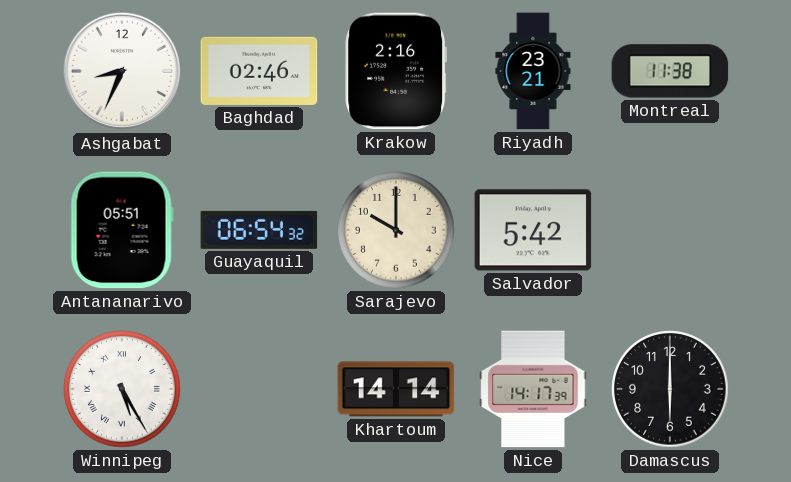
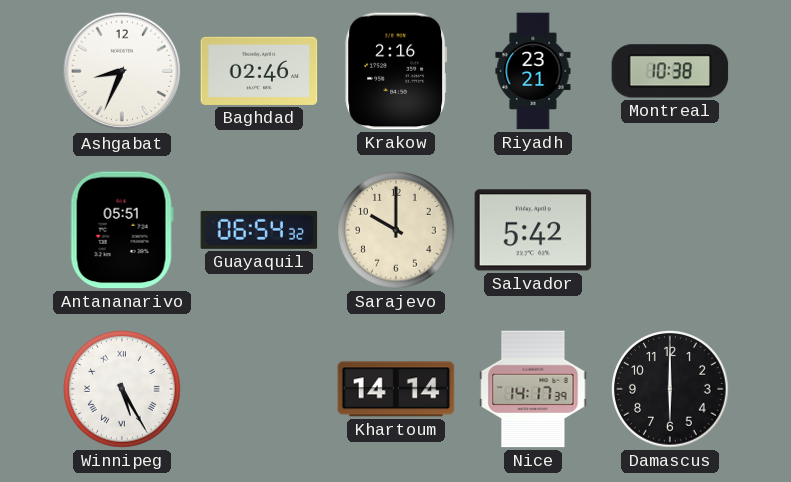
Montreal: 11:38 -> 10:38
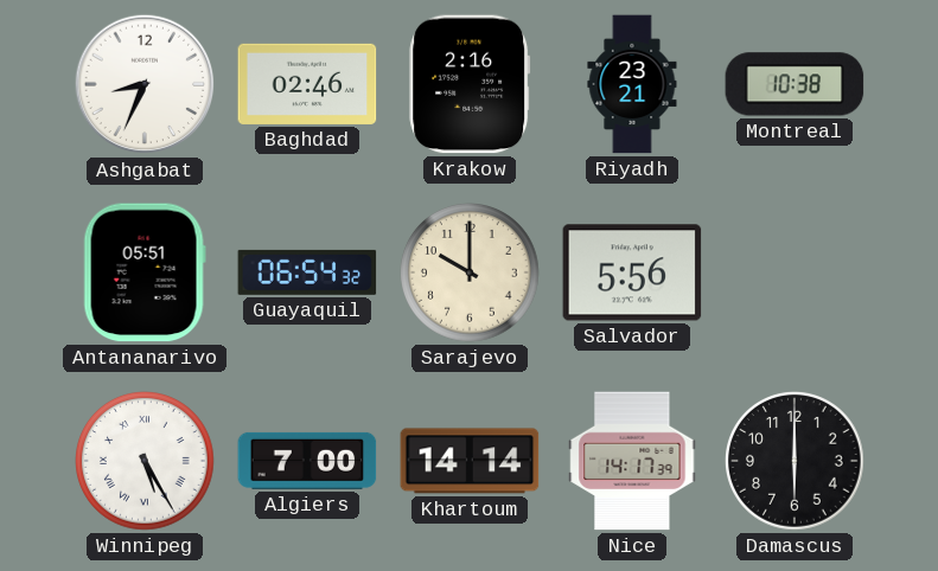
Salvador: 5:42 -> 5:56
Algiers: none -> 7:00
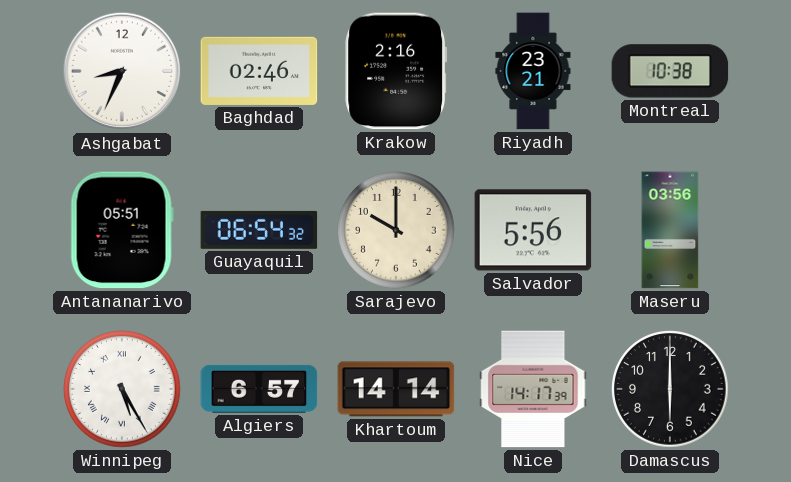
Maseru: none -> 03:56
Algiers: 7:00 -> 6:57
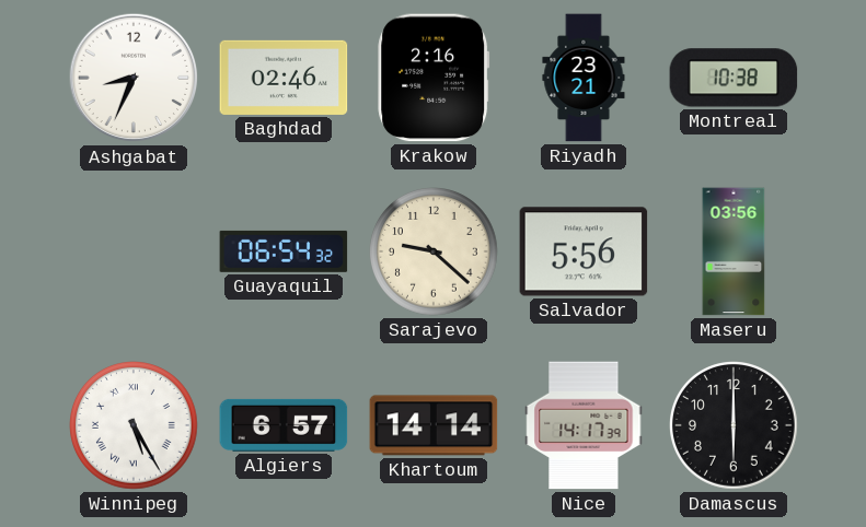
Antananarivo: 05:51 -> none
Sarajevo: 10:00 -> 9:22
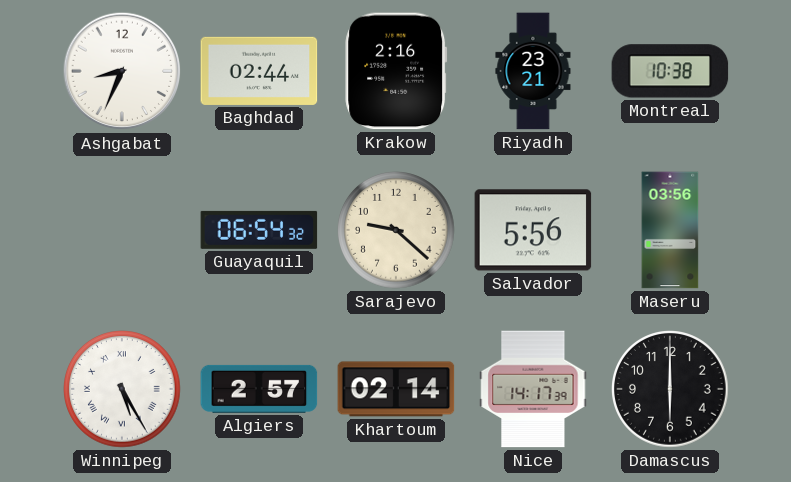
Baghdad: 02:46 -> 02:44
Algiers: 6:57 -> 2:57
Khartoum: 14:14 -> 02:14
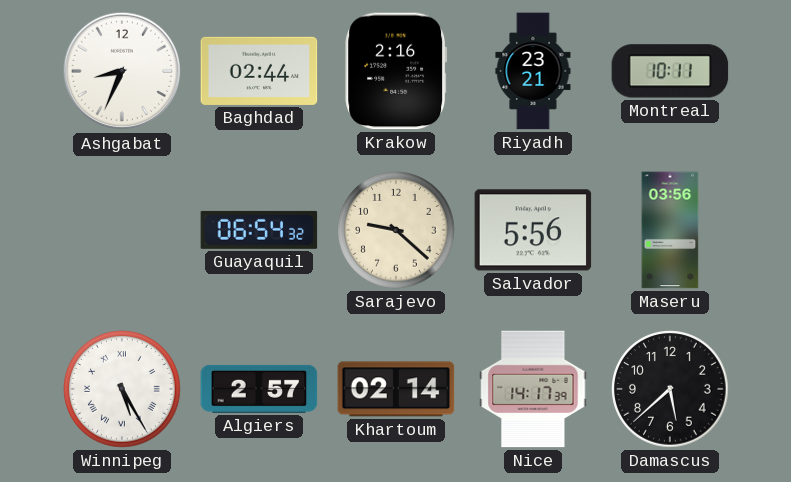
Montreal: 10:38 -> 10:11
Damascus: 6:00 -> 5:38
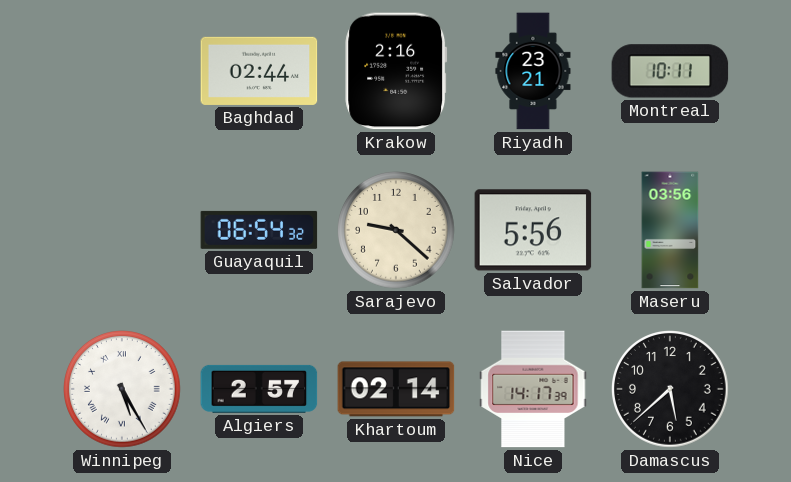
Ashgabat: 8:34 -> none
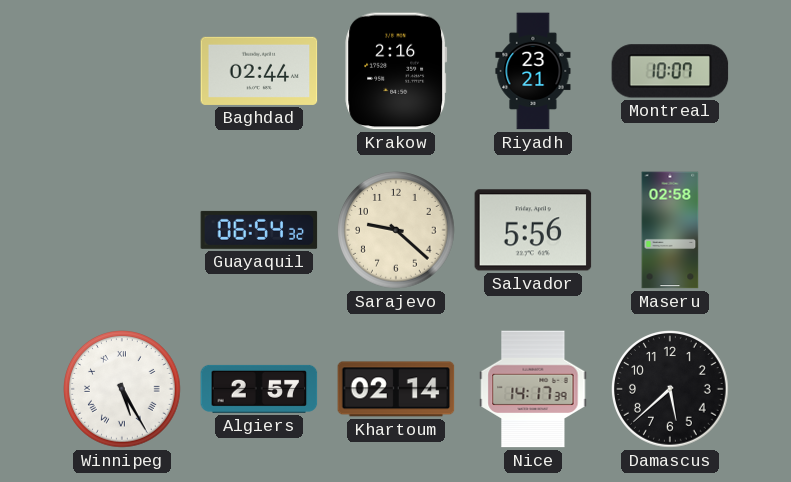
Montreal: 10:11 -> 10:07
Maseru: 03:56 -> 02:58
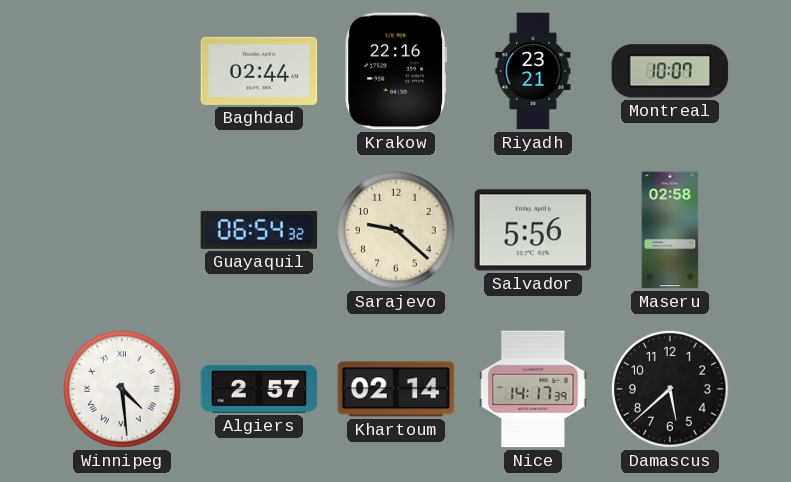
Krakow: 2:16 -> 22:16
Winnipeg: 5:25 -> 4:29
